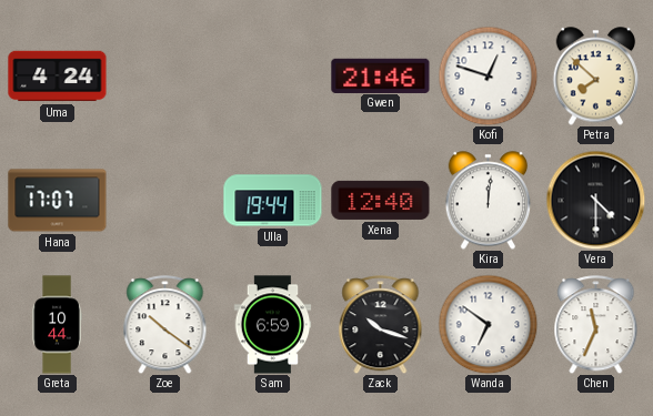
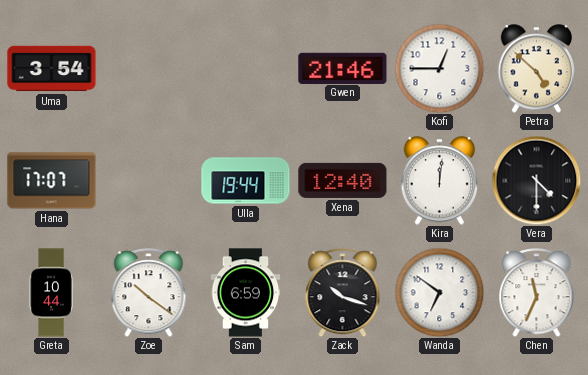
Uma: 4:24 -> 3:54
Kofi: 12:48 -> 12:45
Petra: 7:52 -> 4:52
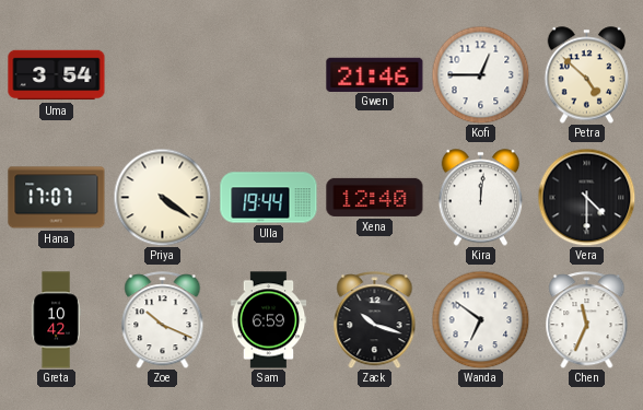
Priya: none -> 4:21
Greta: 10:44 -> 10:42
Zoe: 10:21 -> 10:19
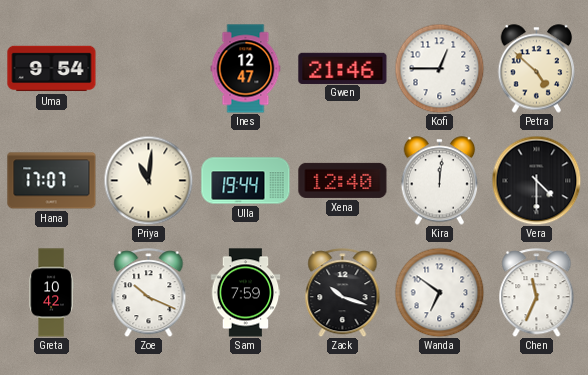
Uma: 3:54 -> 9:54
Ines: none -> 12:47
Priya: 4:21 -> 11:01
Sam: 6:59 -> 7:59
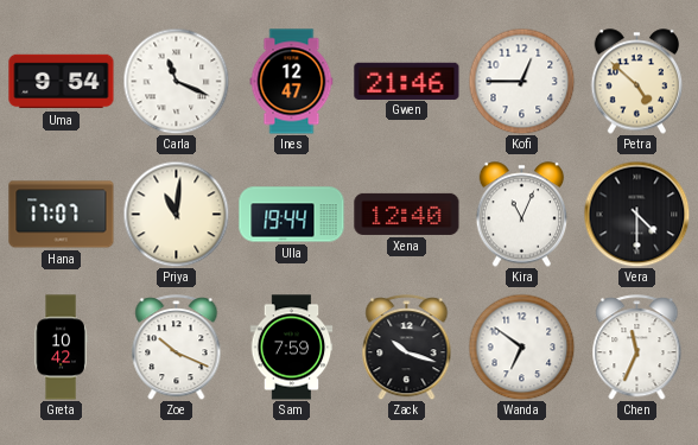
Carla: none -> 11:19
Kira: 12:01 -> 11:04
